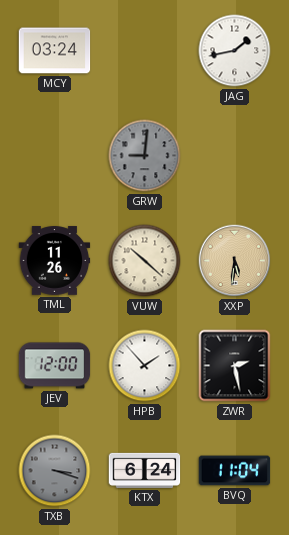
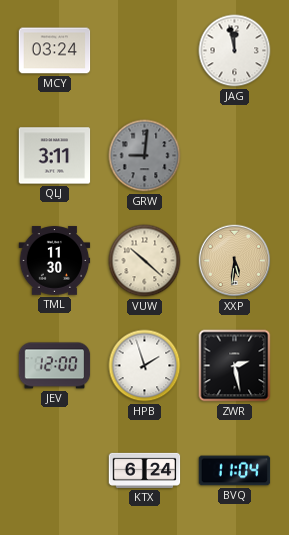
JAG: 1:43 -> 11:58
QLJ: none -> 3:11
TML: 11:26 -> 11:30
HPB: 1:53 -> 1:57
TXB: 3:18 -> none
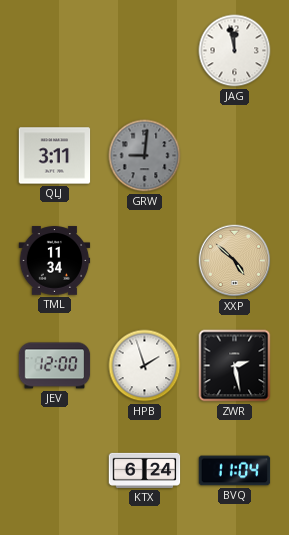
MCY: 03:24 -> none
TML: 11:30 -> 11:34
VUW: 10:22 -> none
XXP: 5:31 -> 4:52
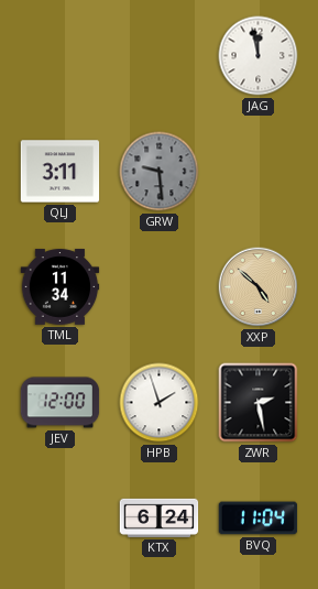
GRW: 9:01 -> 9:29
